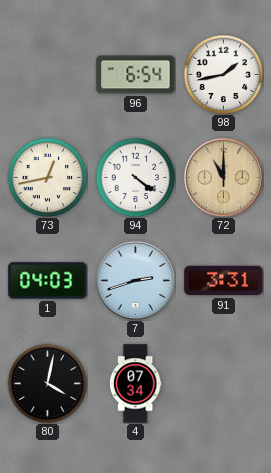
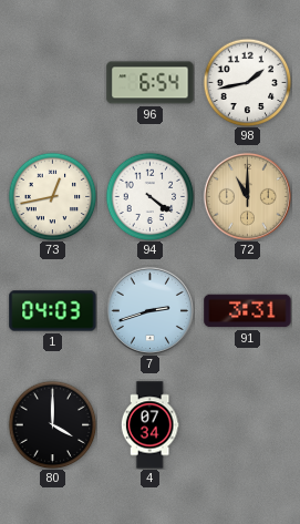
80: 4:02 -> 4:00
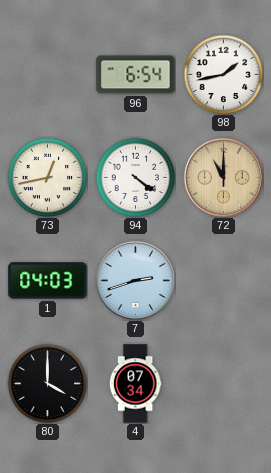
91: 3:31 -> none
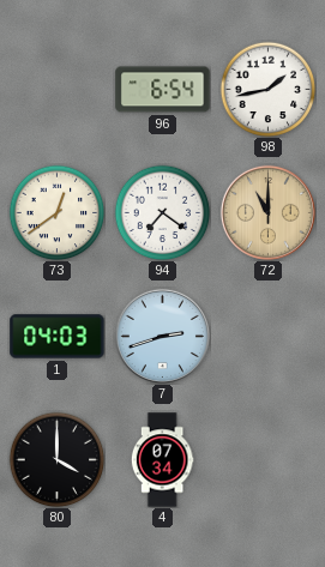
73: 12:43 -> 12:39
94: 4:21 -> 7:21
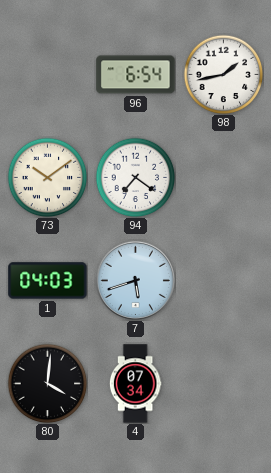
73: 12:39 -> 10:09
72: 11:00 -> none
7: 2:42 -> 5:42
80: 4:00 -> 4:01
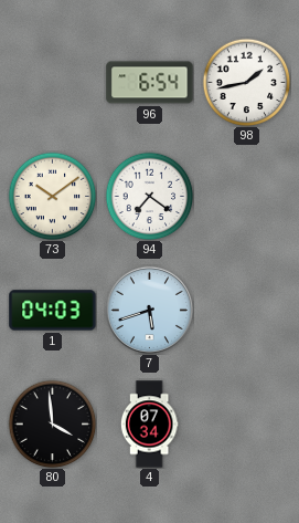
80: 4:01 -> 3:59
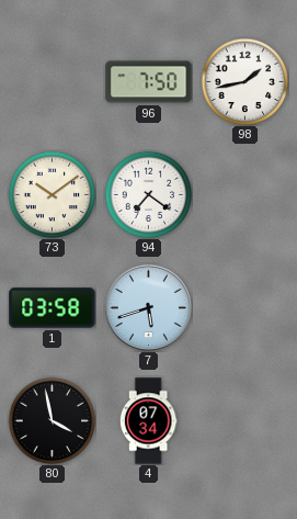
96: 6:54 -> 7:50
1: 04:03 -> 03:58
80: 3:59 -> 3:58
